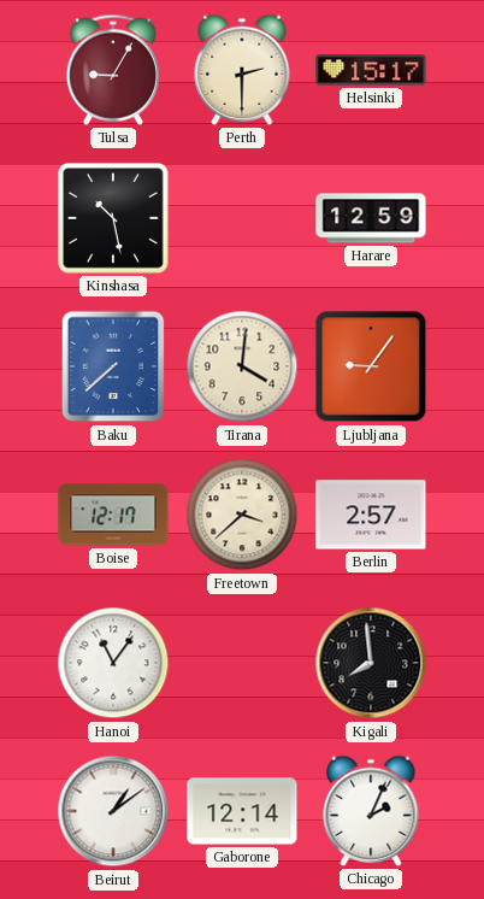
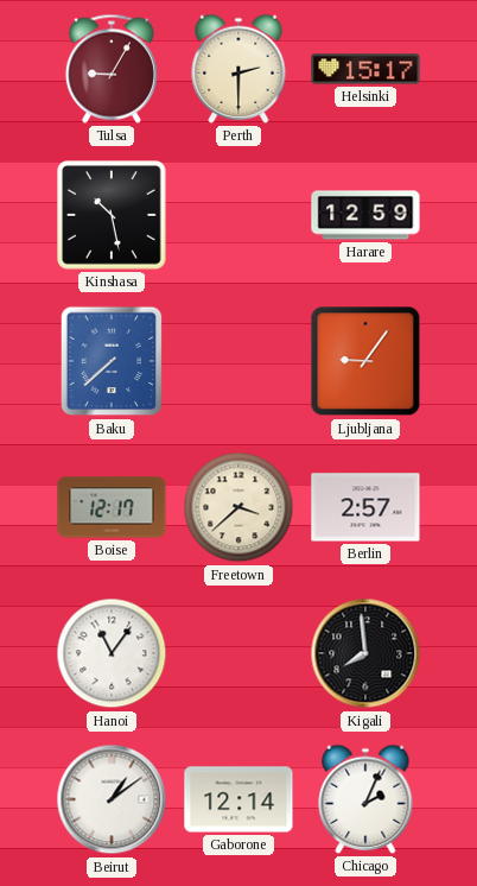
Tirana: 4:01 -> none
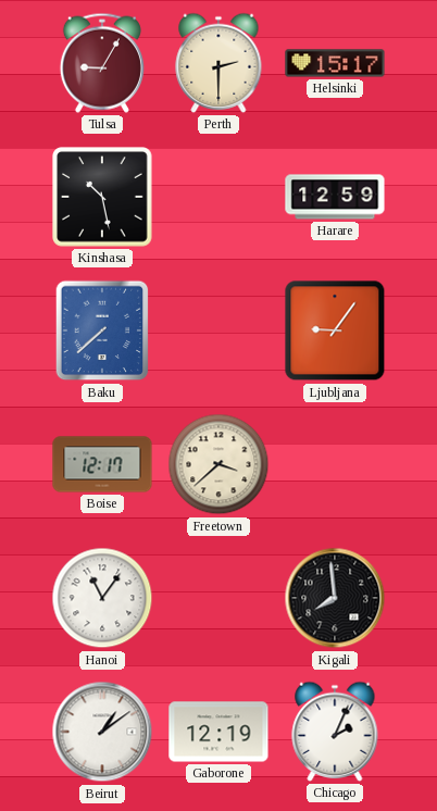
Berlin: 2:57 -> none
Gaborone: 12:14 -> 12:19
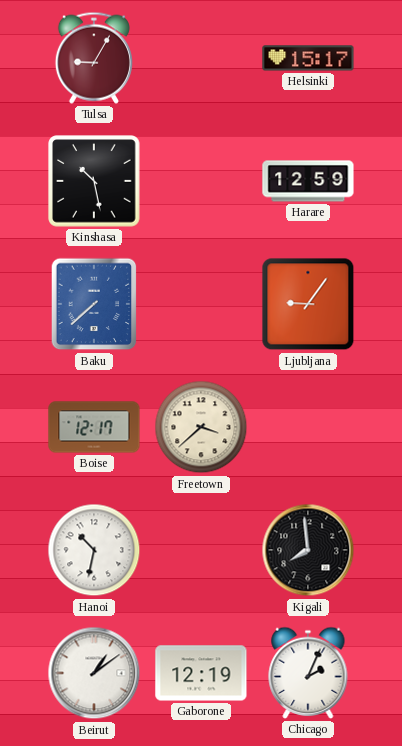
Perth: 2:30 -> none
Hanoi: 11:06 -> 10:32
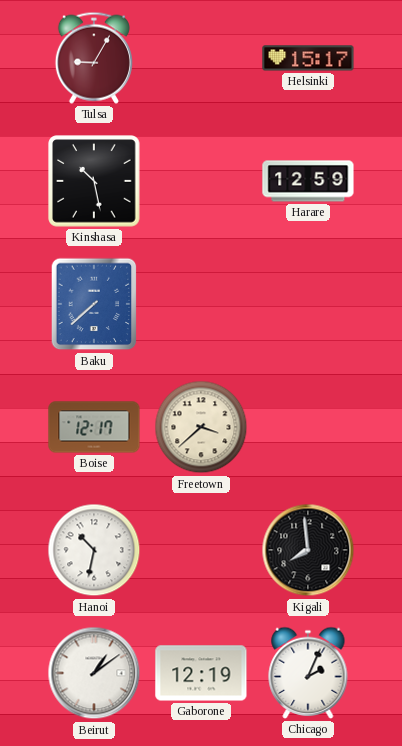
Ljubljana: 9:06 -> none
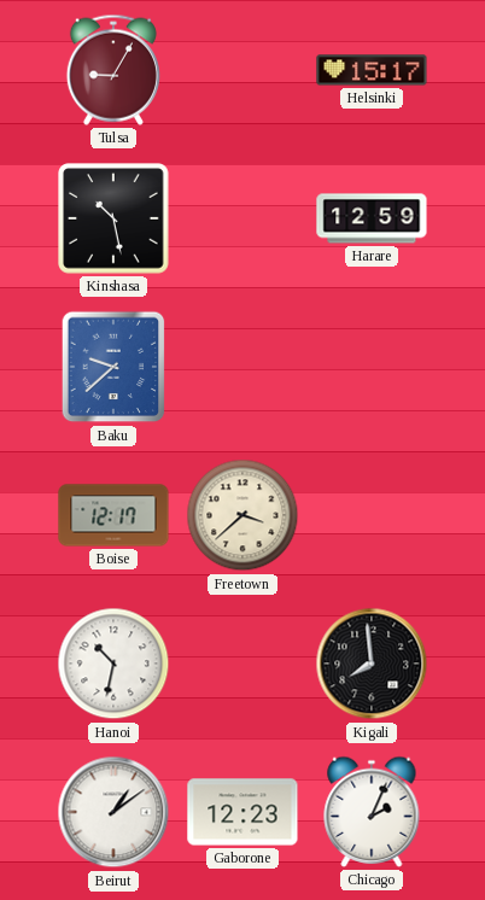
Baku: 7:38 -> 9:38
Gaborone: 12:19 -> 12:23
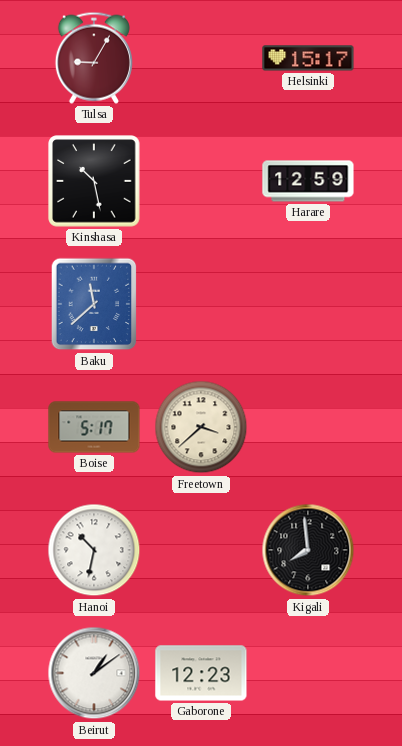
Baku: 9:38 -> 11:38
Boise: 12:17 -> 5:17
Chicago: 2:04 -> none
